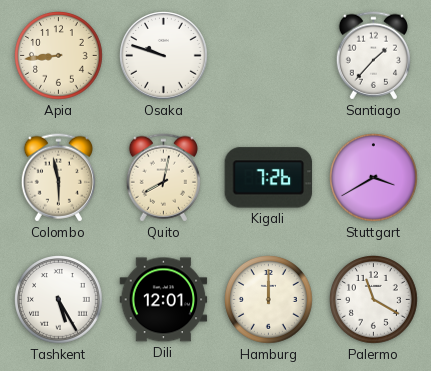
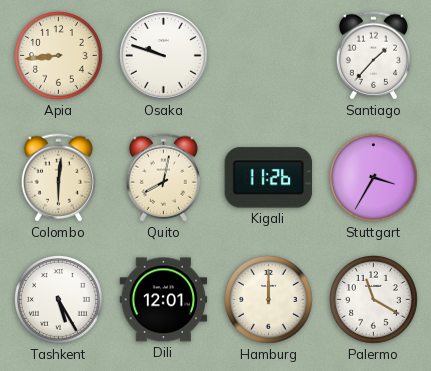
Colombo: 5:58 -> 6:01
Kigali: 7:26 -> 11:26
Stuttgart: 3:40 -> 3:35
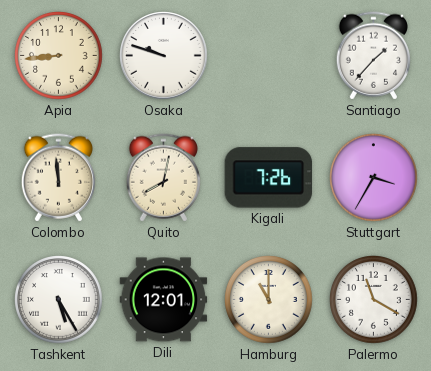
Colombo: 6:01 -> 11:59
Kigali: 11:26 -> 7:26
Hamburg: 12:00 -> 11:00
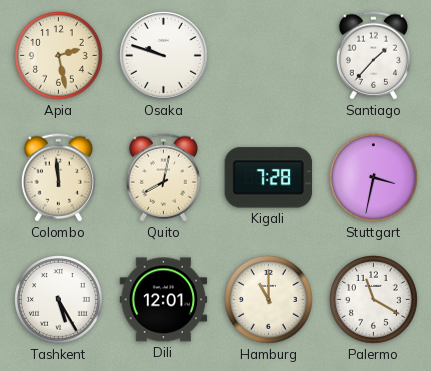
Apia: 8:44 -> 2:28
Kigali: 7:26 -> 7:28
Stuttgart: 3:35 -> 3:32
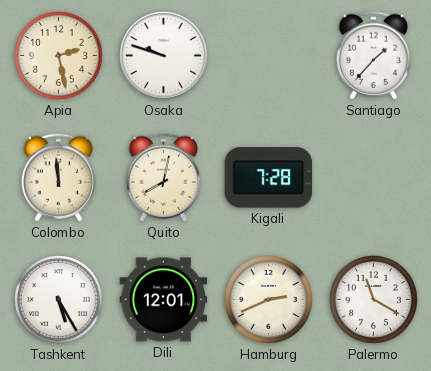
Stuttgart: 3:32 -> none
Hamburg: 11:00 -> 2:41
